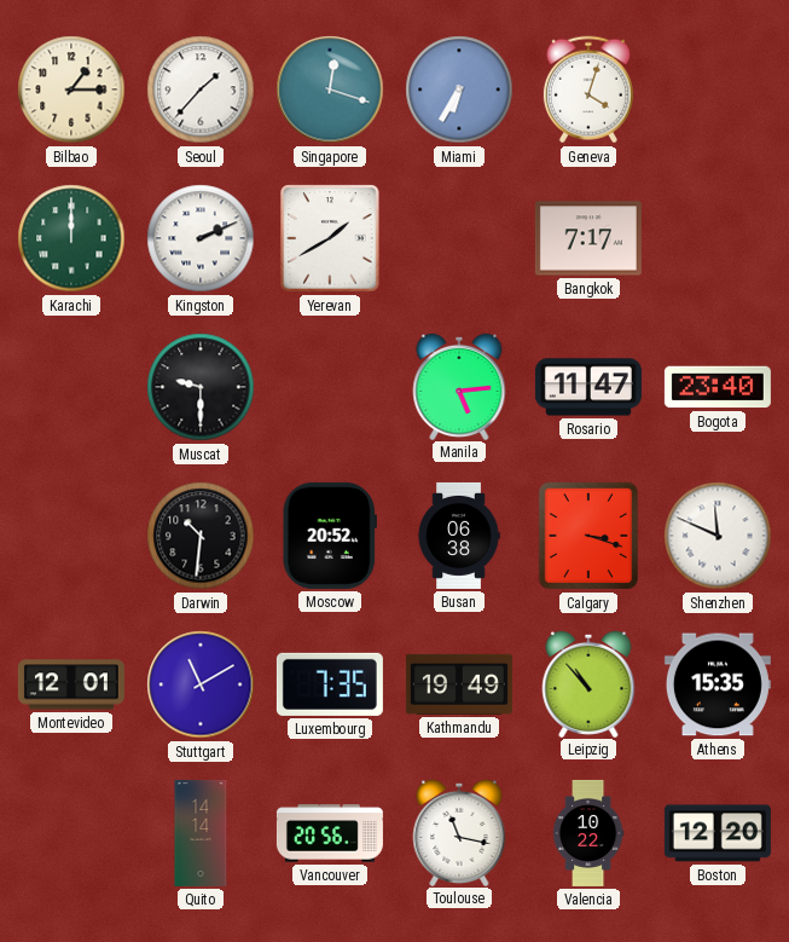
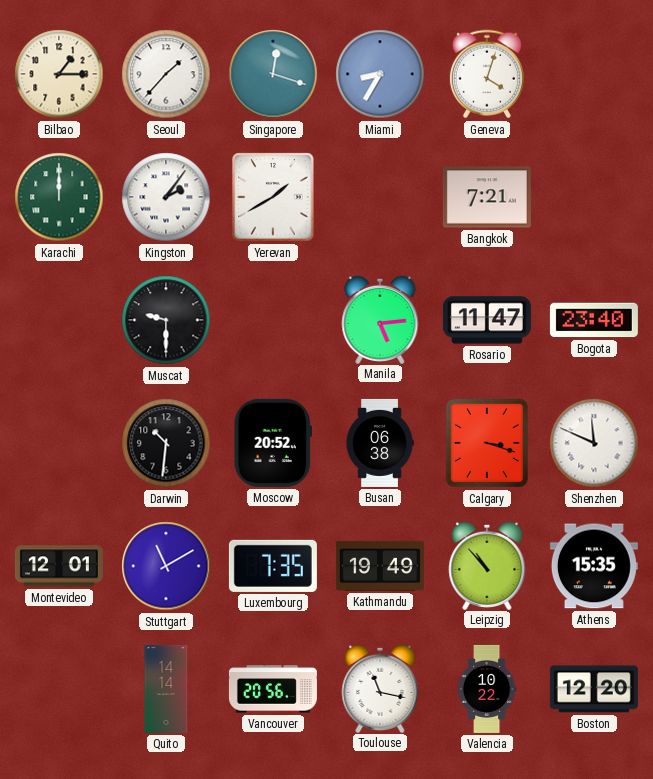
Miami: 6:35 -> 8:35
Kingston: 2:11 -> 2:06
Bangkok: 7:17 -> 7:21
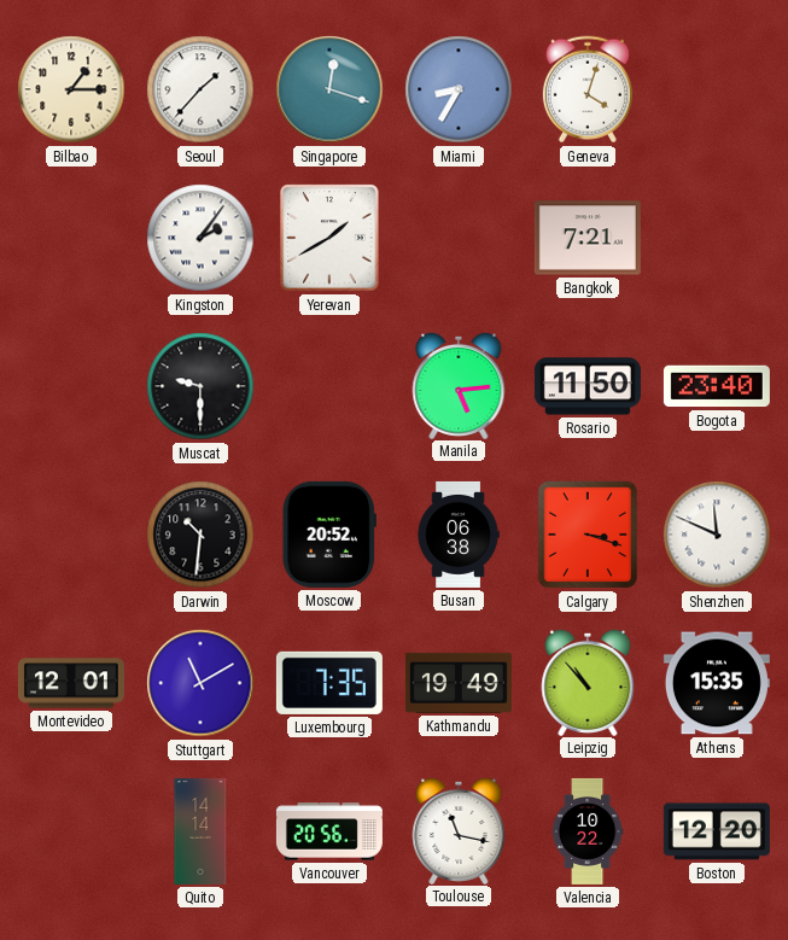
Karachi: 12:00 -> none
Rosario: 11:47 -> 11:50
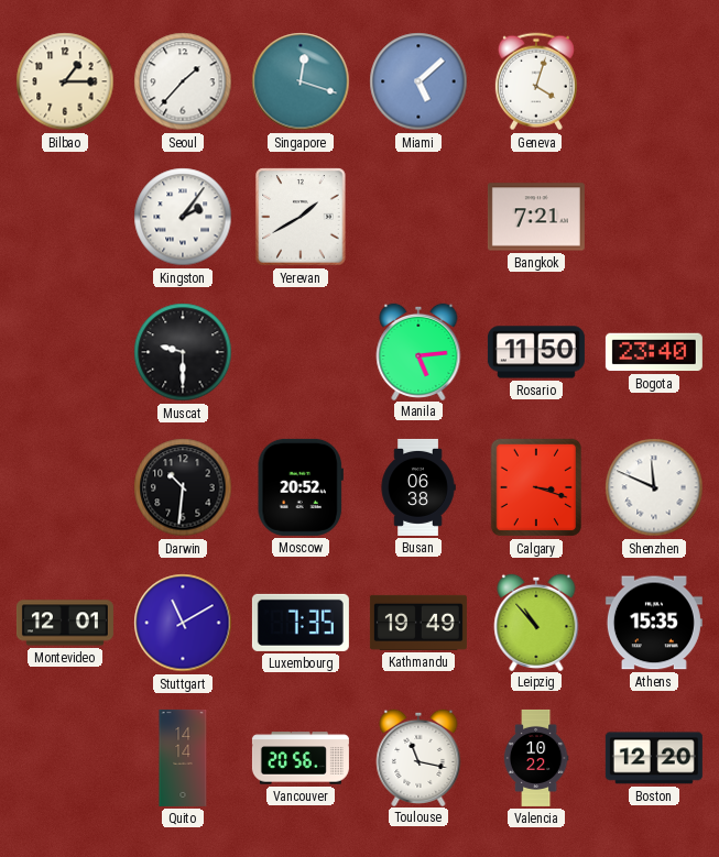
Miami: 8:35 -> 5:08
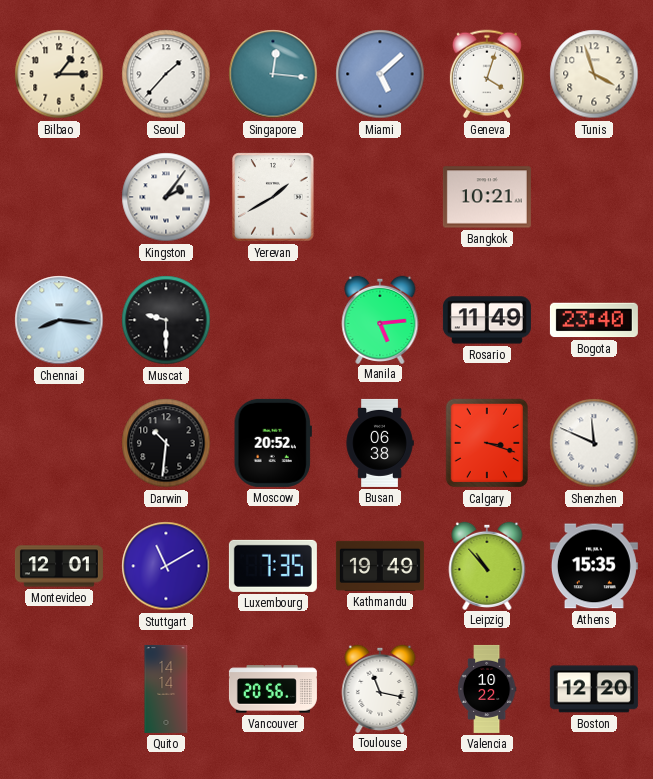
Singapore: 12:18 -> 12:16
Tunis: none -> 3:57
Bangkok: 7:21 -> 10:21
Chennai: none -> 8:16
Rosario: 11:50 -> 11:49
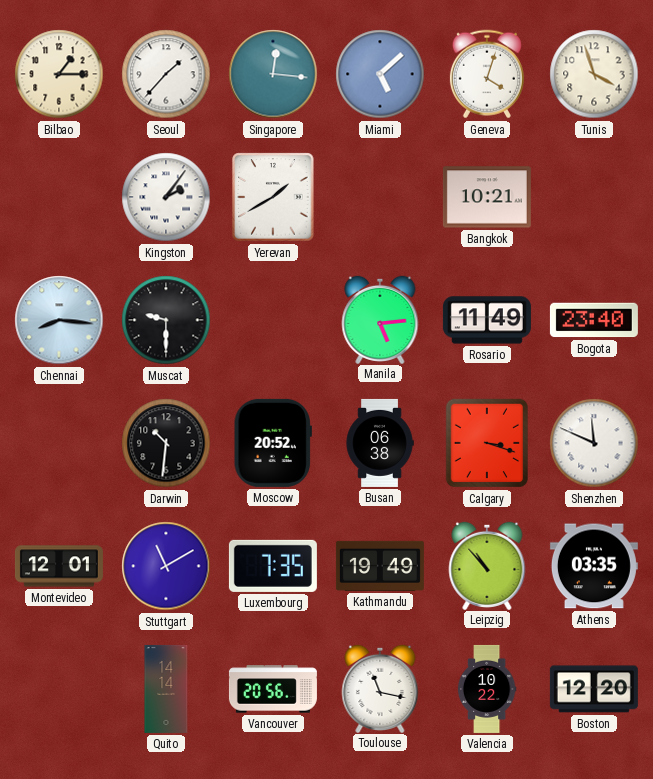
Athens: 15:35 -> 03:35
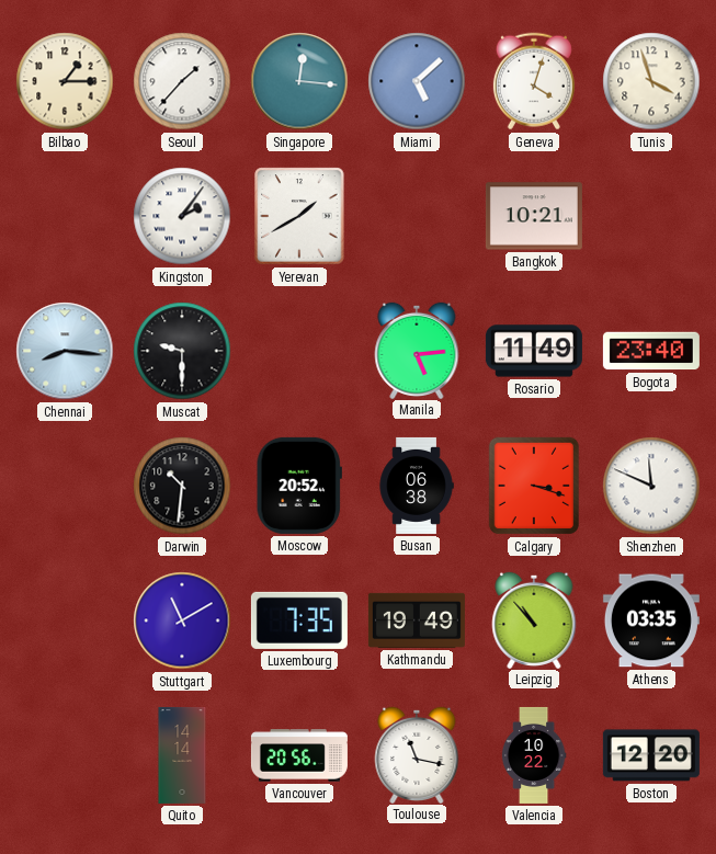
Montevideo: 12:01 -> none
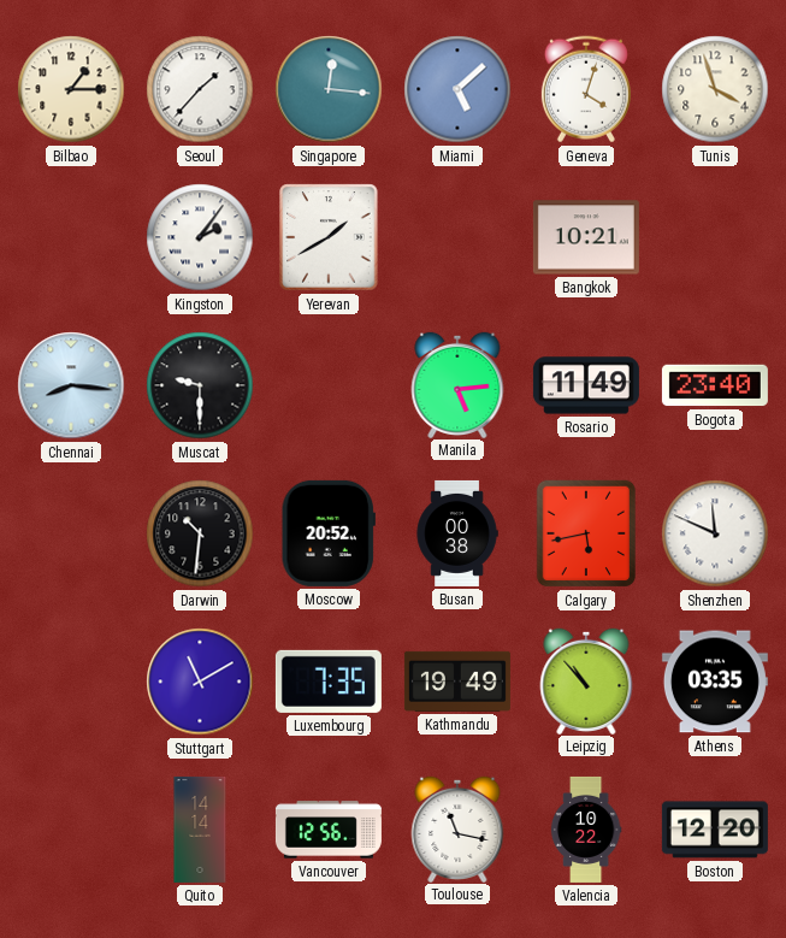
Busan: 06:38 -> 00:38
Calgary: 3:18 -> 5:43
Vancouver: 20:56 -> 12:56
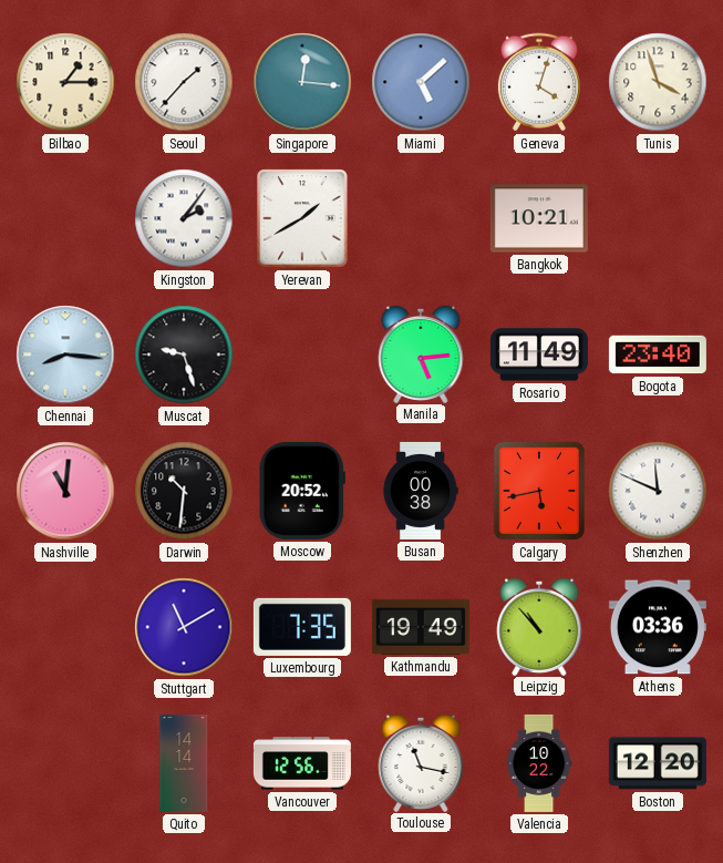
Muscat: 9:30 -> 9:27
Nashville: none -> 11:01
Athens: 03:35 -> 03:36
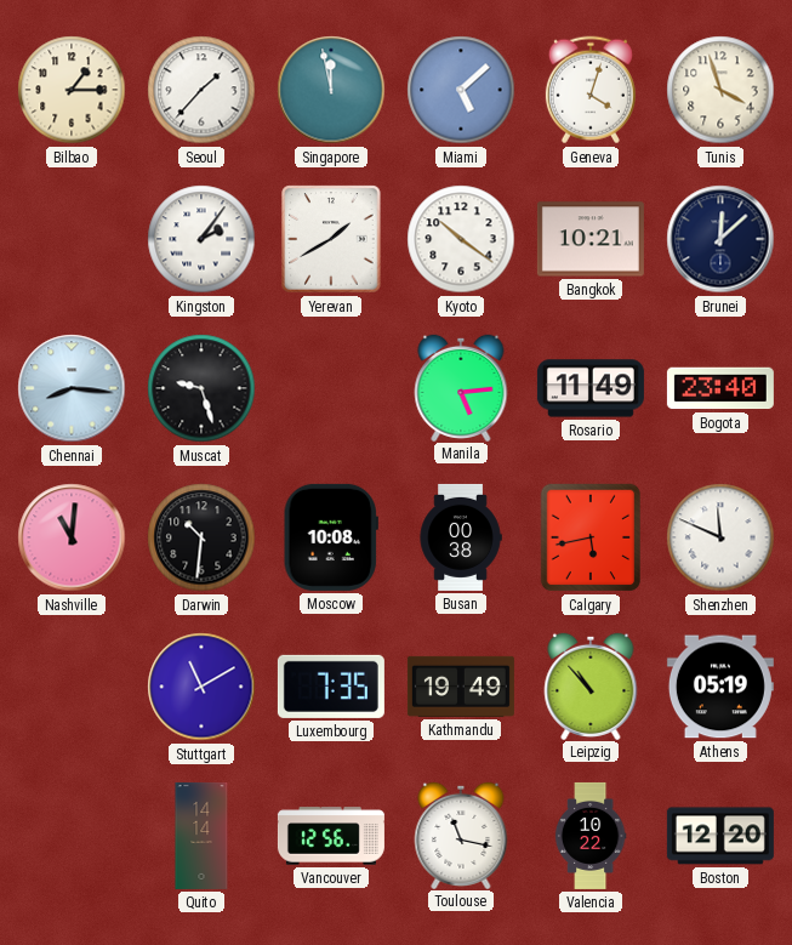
Singapore: 12:16 -> 11:58
Kyoto: none -> 10:21
Brunei: none -> 12:08
Moscow: 20:52 -> 10:08
Athens: 03:36 -> 05:19
